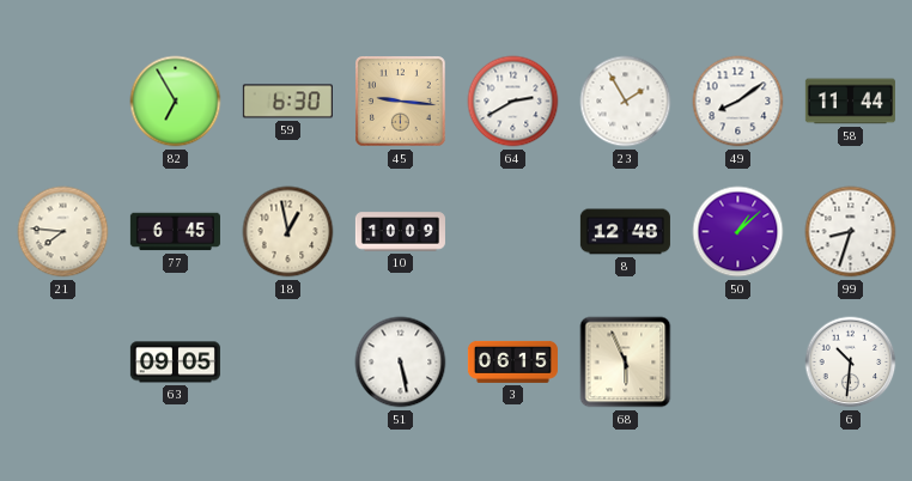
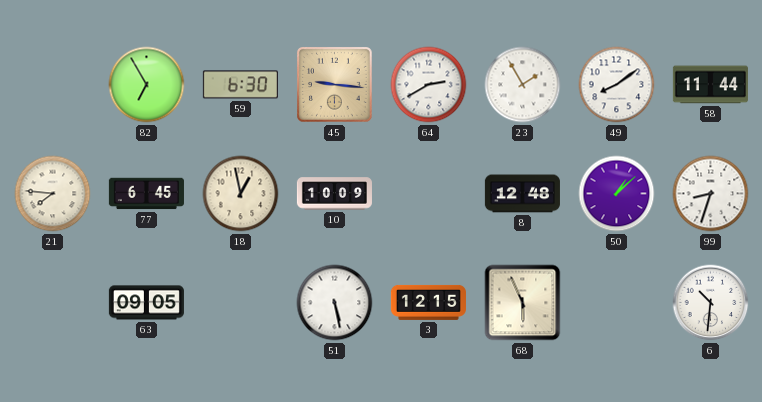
3: 06:15 -> 12:15
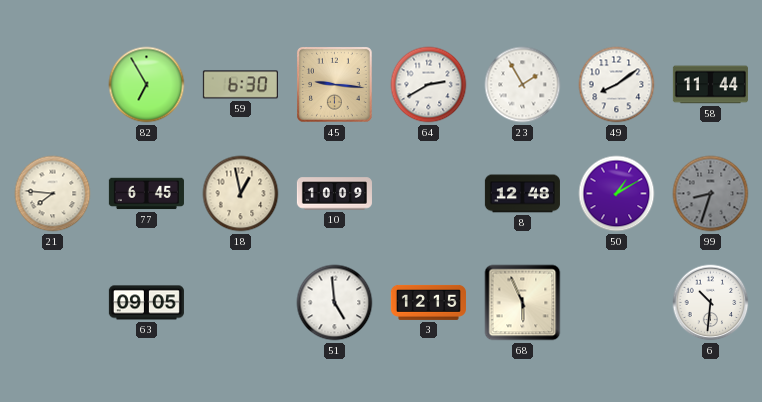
50: 1:08 -> 1:10
99 dial: white -> grey
51: 5:28 -> 4:59
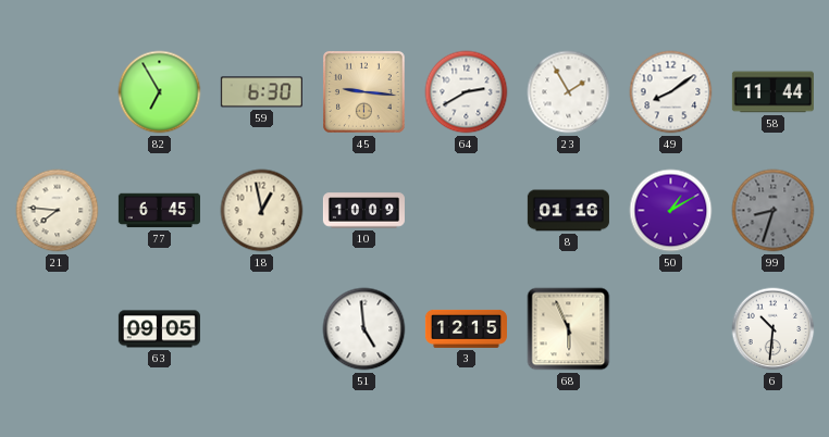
8: 12:48 -> 01:16
